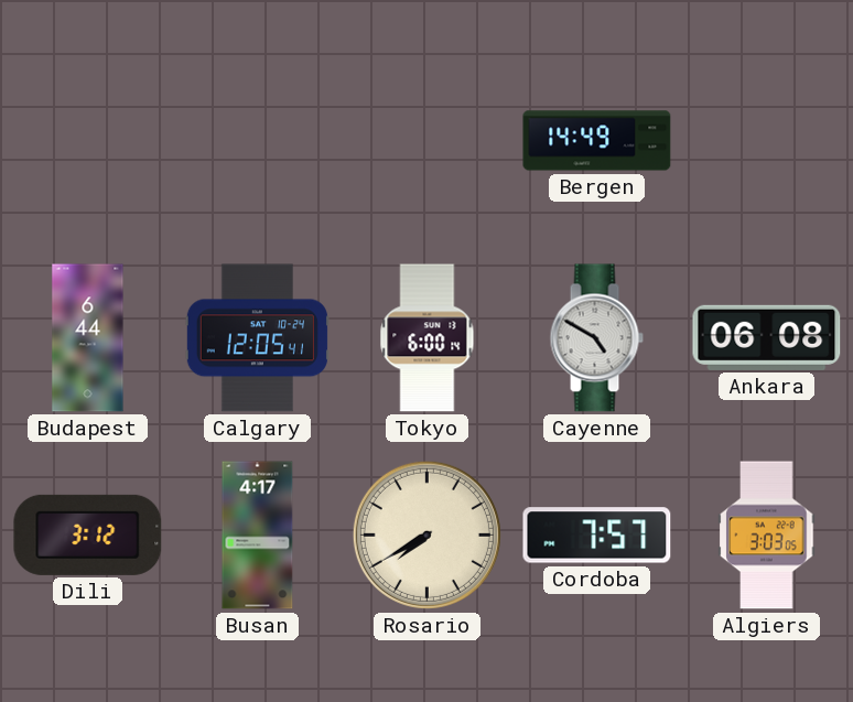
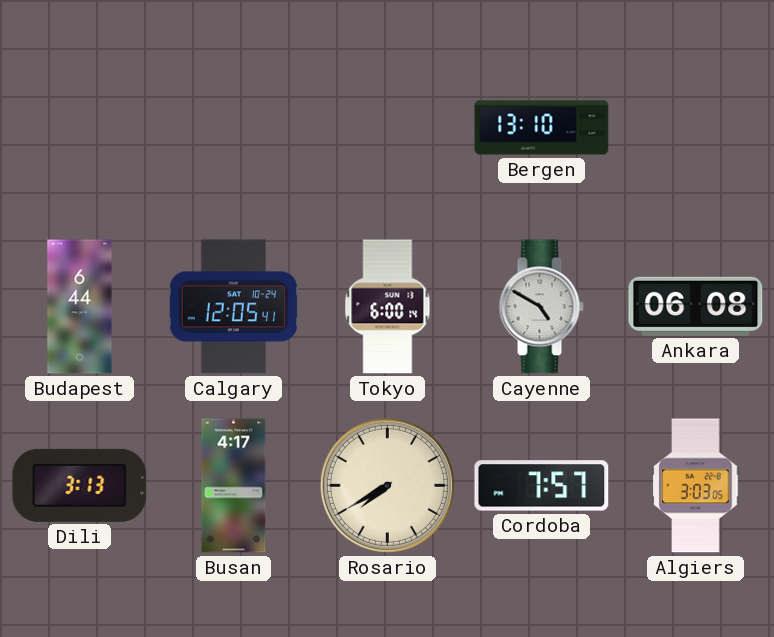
Bergen: 14:49 -> 13:10
Dili: 3:12 -> 3:13
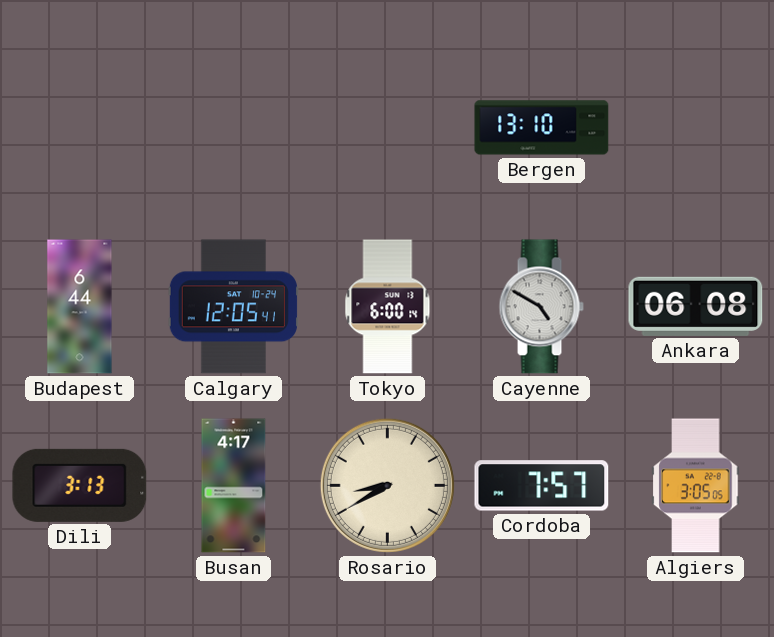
Rosario: 7:40 -> 8:40
Algiers: 3:03 -> 3:05
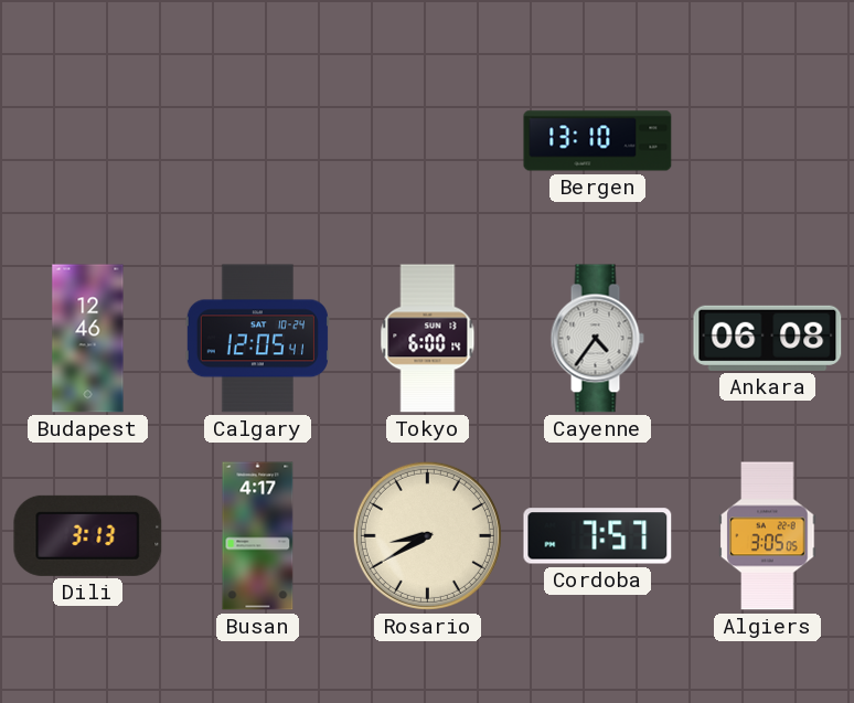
Budapest: 6:44 -> 12:46
Cayenne: 4:50 -> 4:36
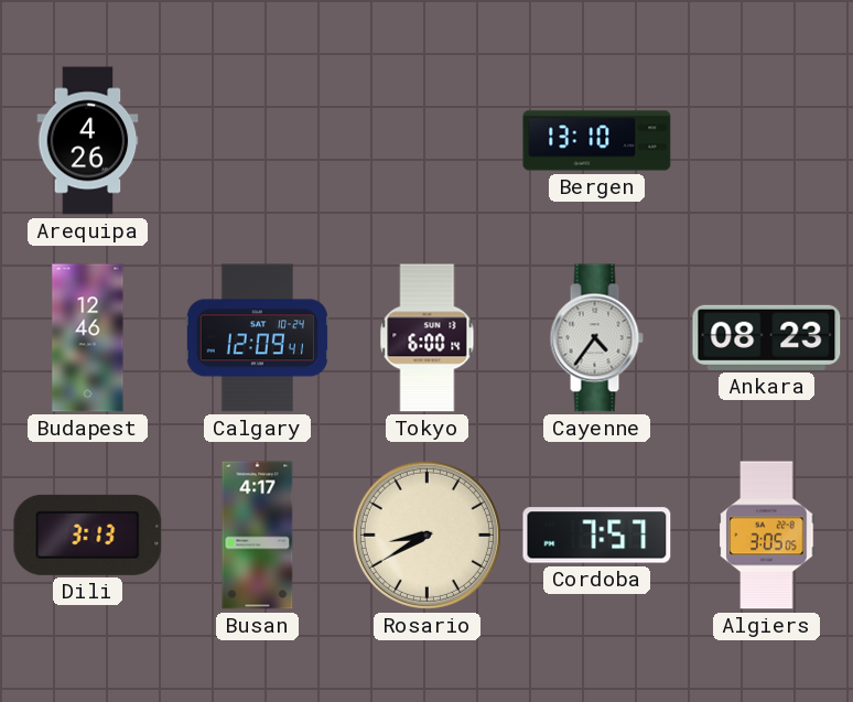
Arequipa: none -> 4:26
Calgary: 12:05 -> 12:09
Ankara: 06:08 -> 08:23
